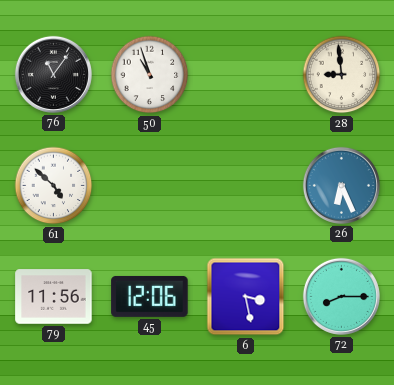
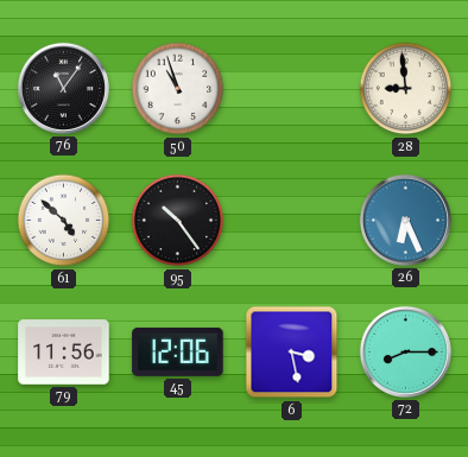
95: none -> 10:24
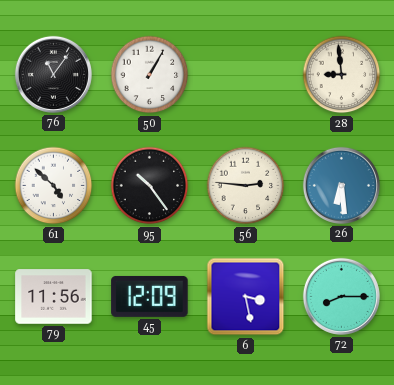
50: 10:57 -> 1:05
56: none -> 2:46
26: 6:26 -> 6:29
45: 12:06 -> 12:09
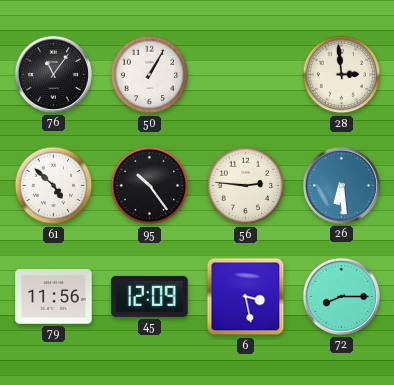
28: 8:59 -> 2:59
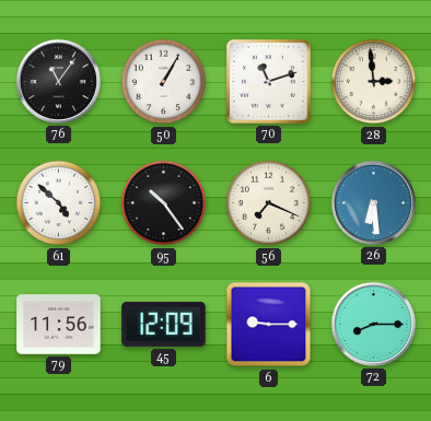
70: none -> 11:12
56: 2:46 -> 7:19
6: 3:28 -> 9:15
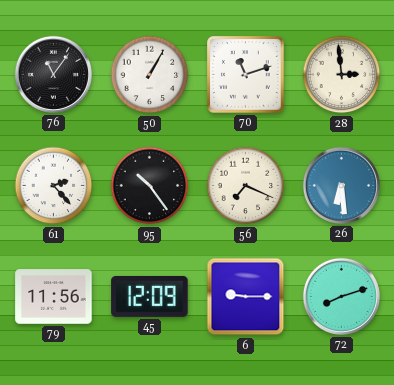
61: 4:52 -> 2:23
72: 8:15 -> 8:12
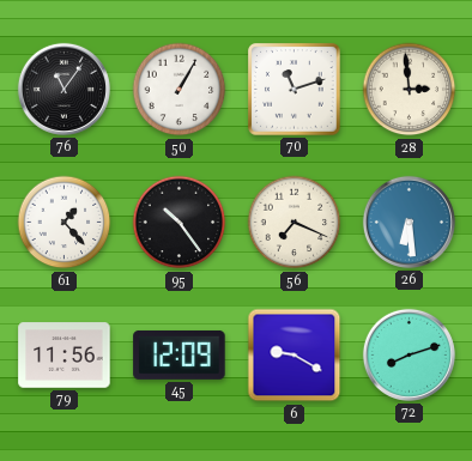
61: 2:23 -> 1:23
6: 9:15 -> 9:20
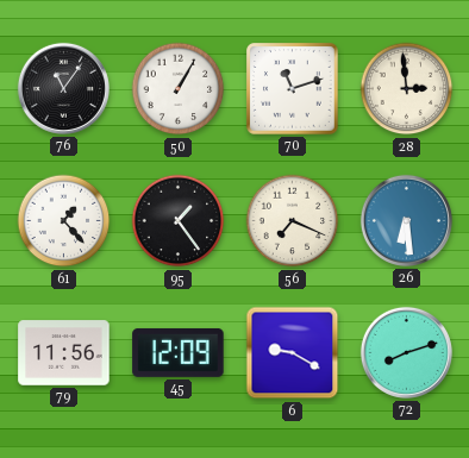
95: 10:24 -> 1:24
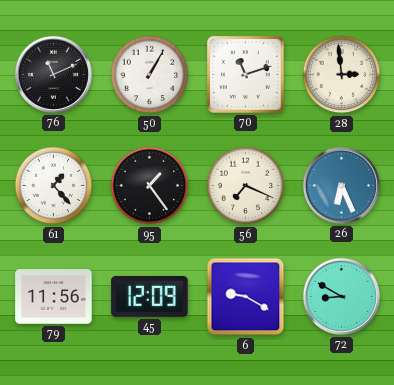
76: 11:06 -> 11:11
26: 6:29 -> 6:26
72: 8:12 -> 8:50
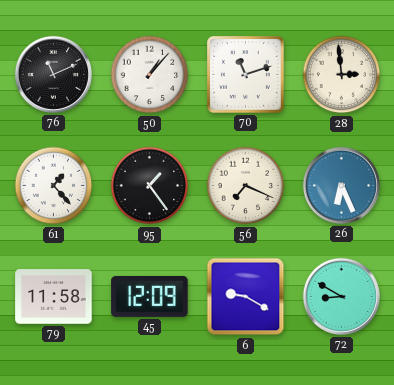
50: 1:05 -> 1:07
79: 11:56 -> 11:58
